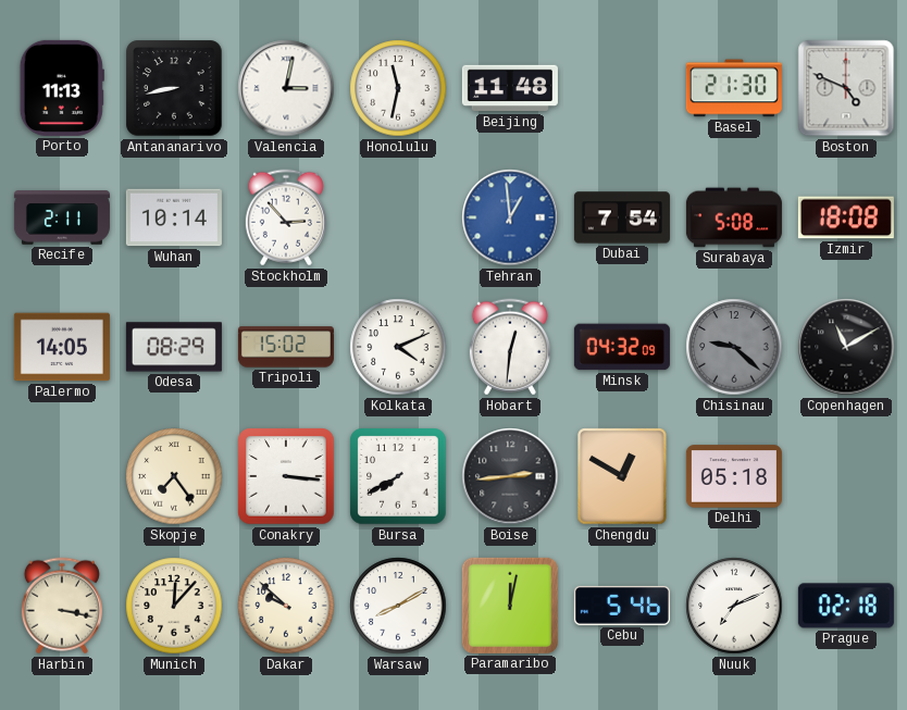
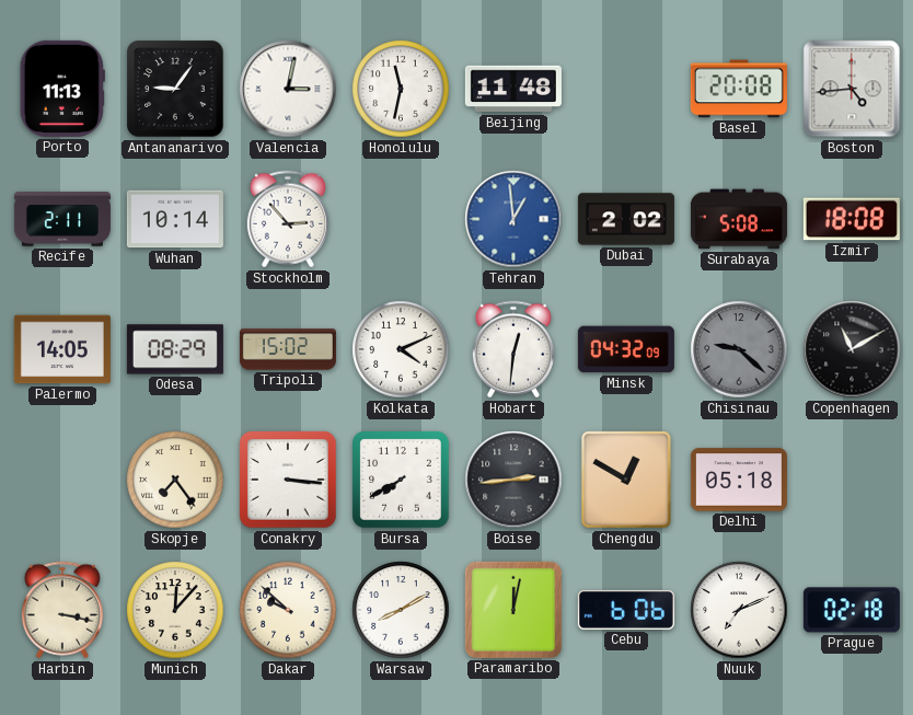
Antananarivo: 8:43 -> 9:06
Basel: 21:30 -> 20:08
Boston: 4:49 -> 4:44
Dubai: 7:54 -> 2:02
Cebu: 5:46 -> 6:06
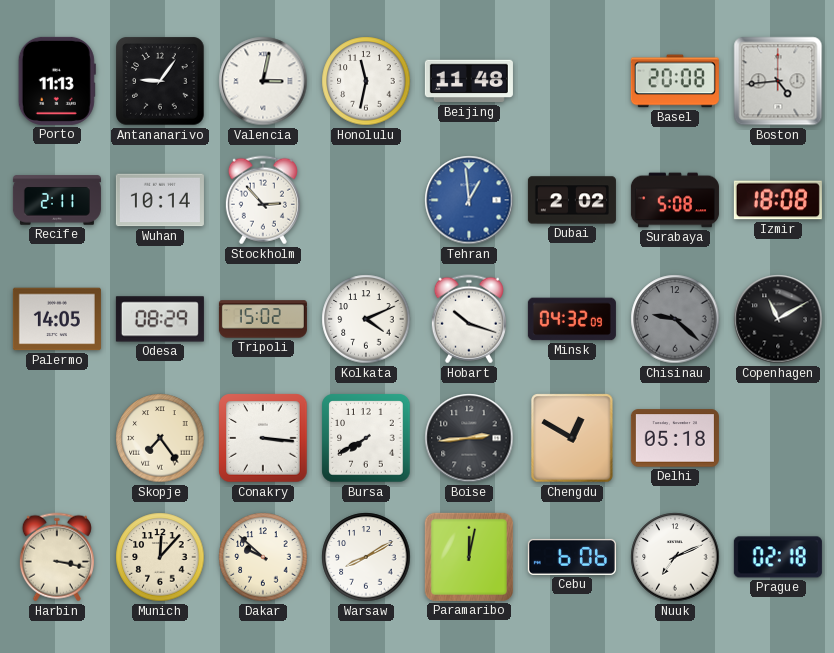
Hobart: 12:31 -> 10:18
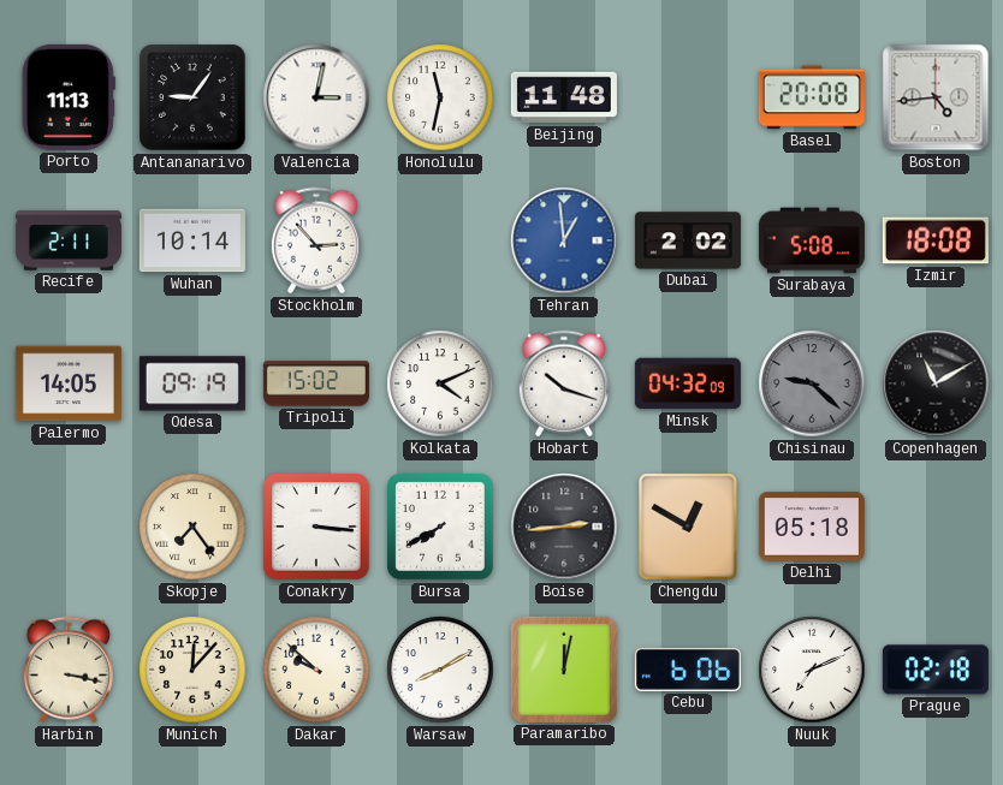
Odesa: 08:29 -> 09:19
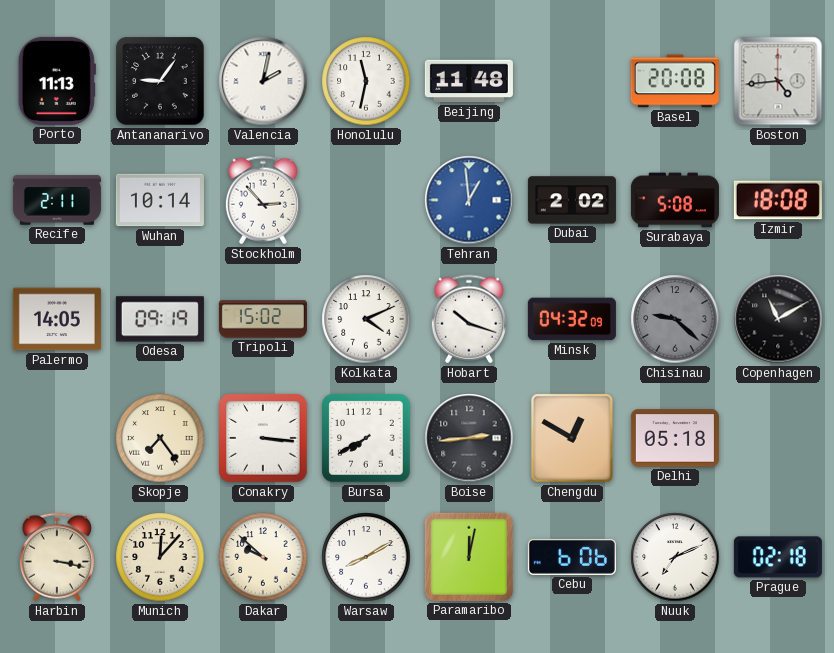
Valencia: 3:02 -> 2:02
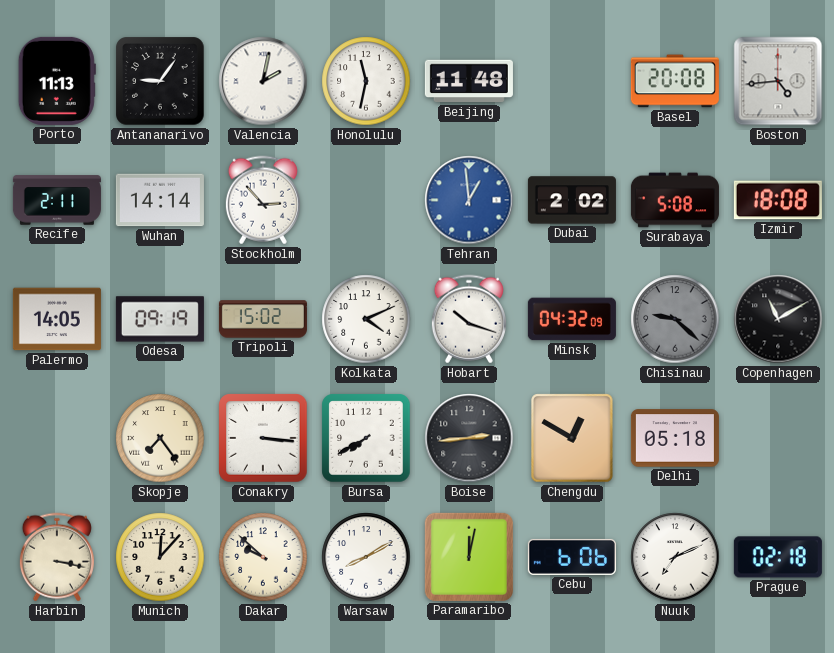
Wuhan: 10:14 -> 14:14
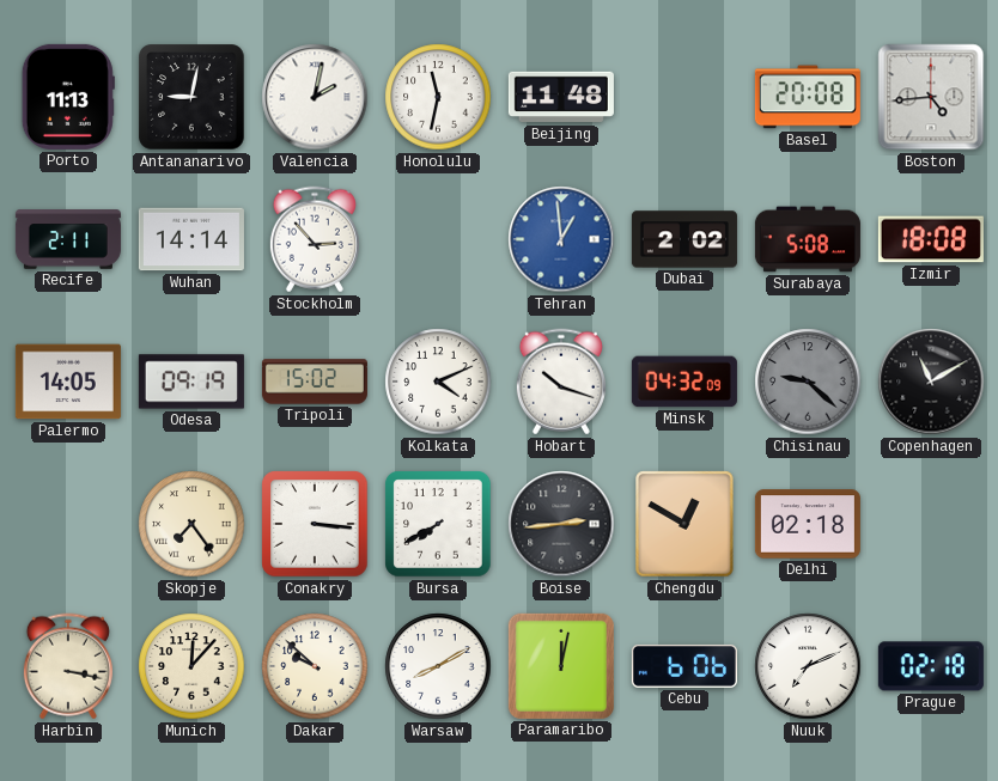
Antananarivo: 9:06 -> 9:02
Delhi: 05:18 -> 02:18
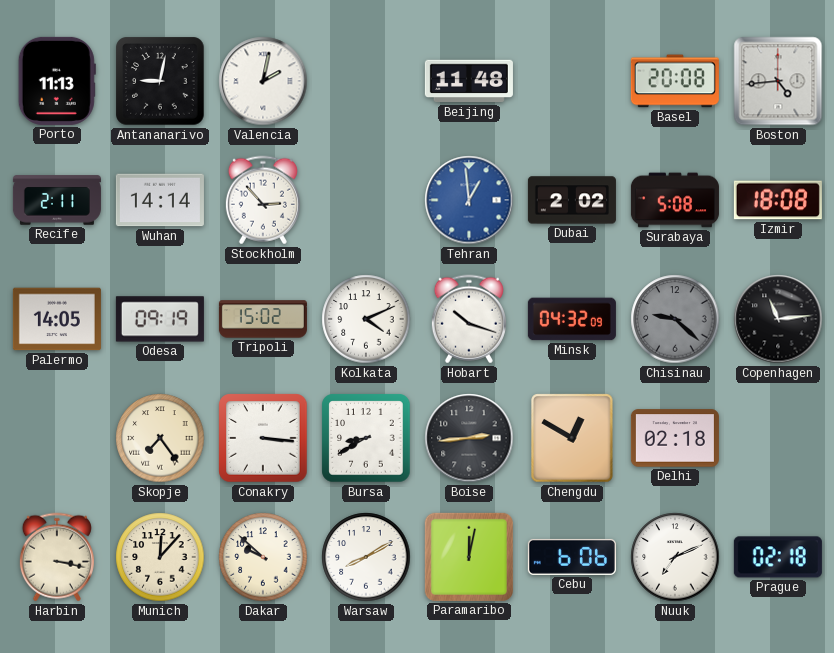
Honolulu: 11:32 -> none
Copenhagen: 11:10 -> 11:14
Bursa: 7:40 -> 8:40
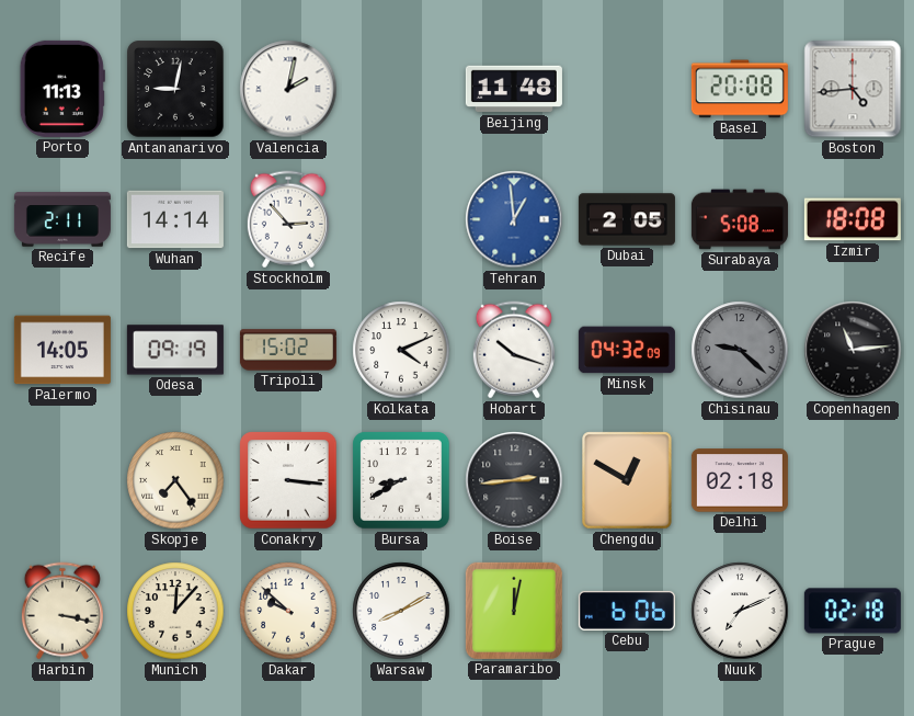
Dubai: 2:02 -> 2:05
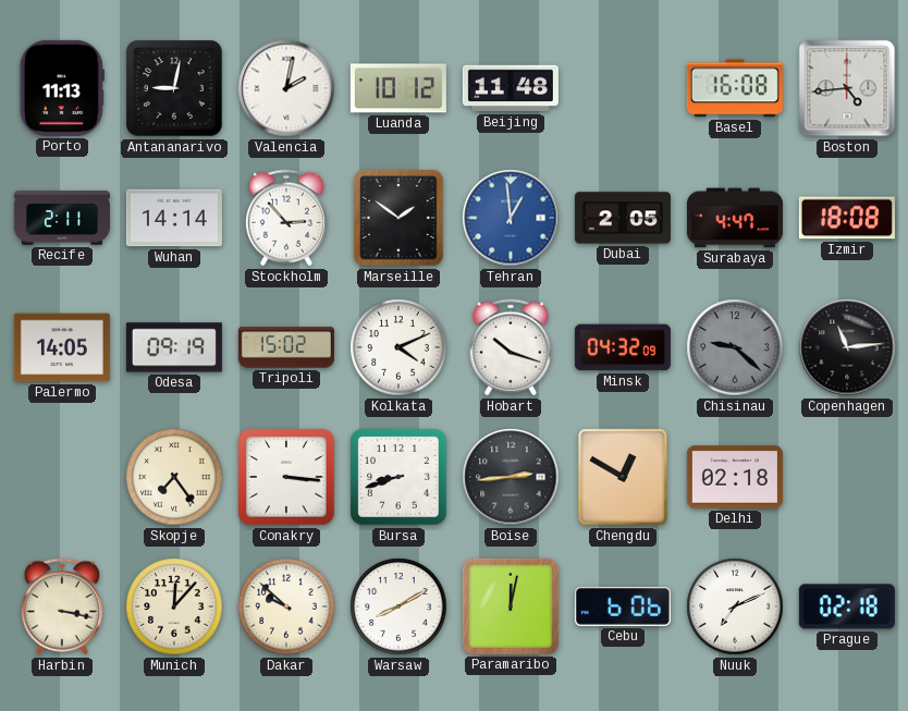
Luanda: none -> 10:12
Basel: 20:08 -> 16:08
Marseille: none -> 1:51
Surabaya: 5:08 -> 4:47
Bursa: 8:40 -> 8:42
